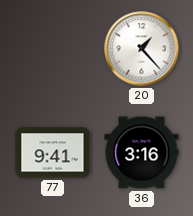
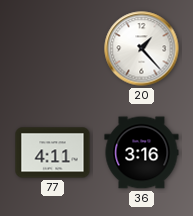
77: 9:41 -> 4:11
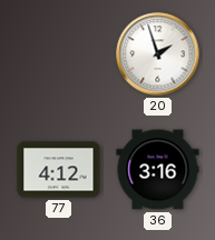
20: 1:23 -> 1:57
77: 4:11 -> 4:12
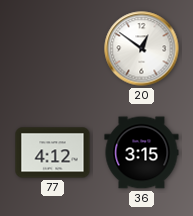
20: 1:57 -> 12:51
36: 3:16 -> 3:15
